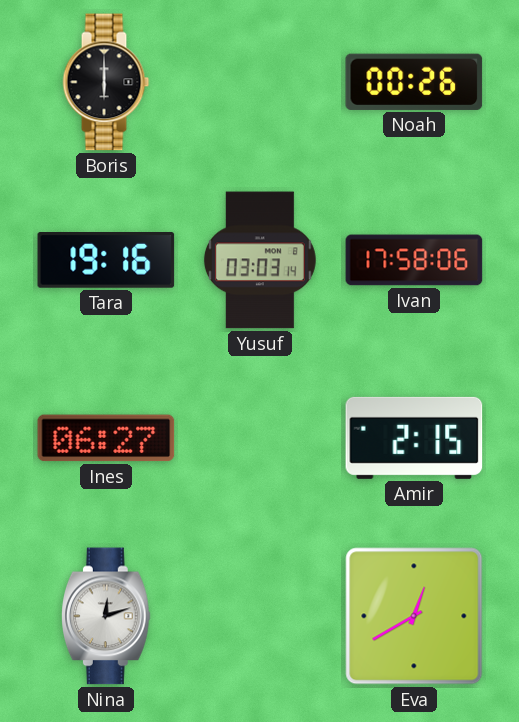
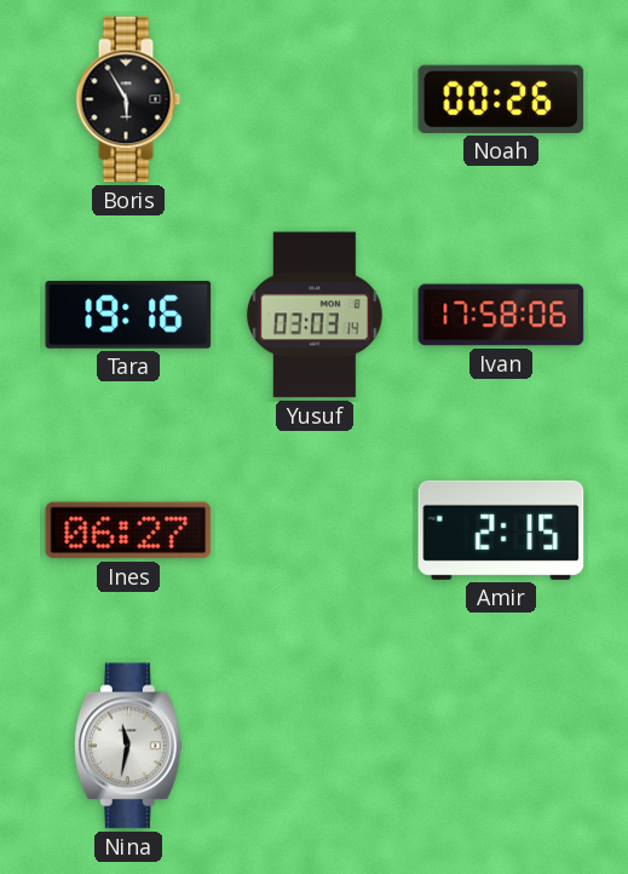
Boris: 6:00 -> 5:55
Nina: 12:12 -> 11:32
Eva: 12:40 -> none
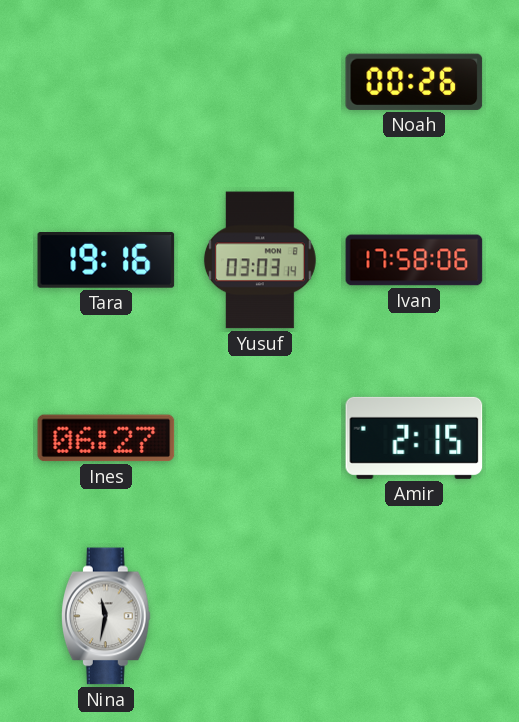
Boris: 5:55 -> none
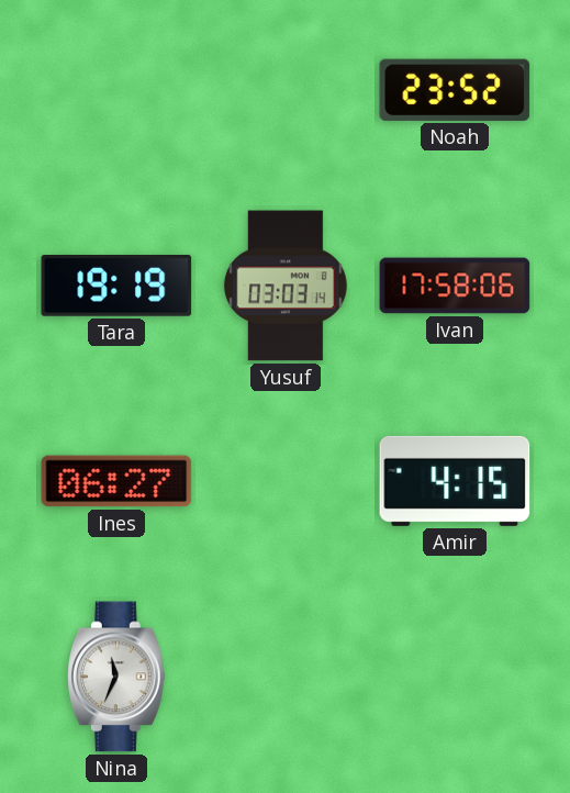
Noah: 00:26 -> 23:52
Tara: 19:16 -> 19:19
Amir: 2:15 -> 4:15
Nina: 11:32 -> 11:34
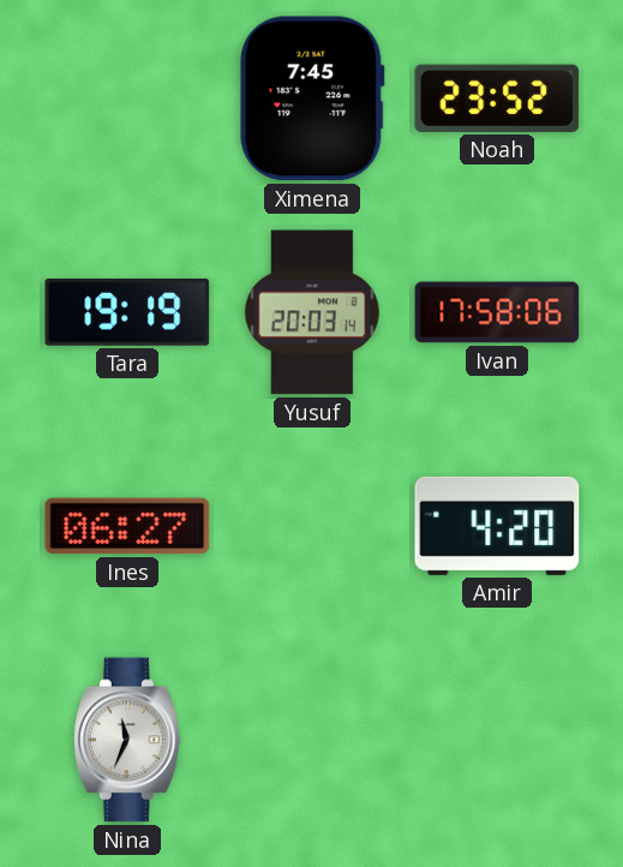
Ximena: none -> 7:45
Yusuf: 03:03 -> 20:03
Amir: 4:15 -> 4:20
